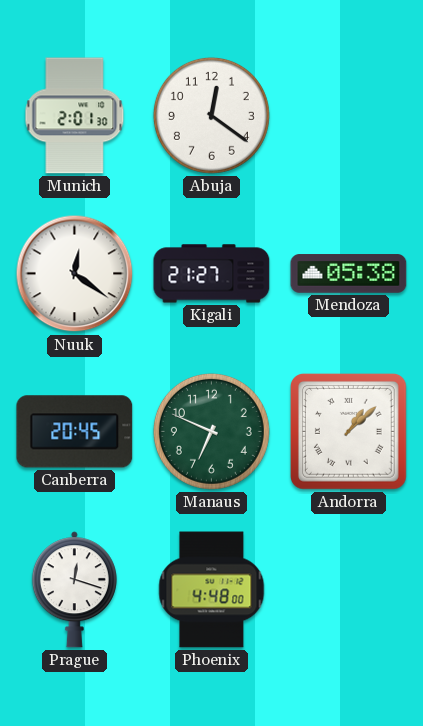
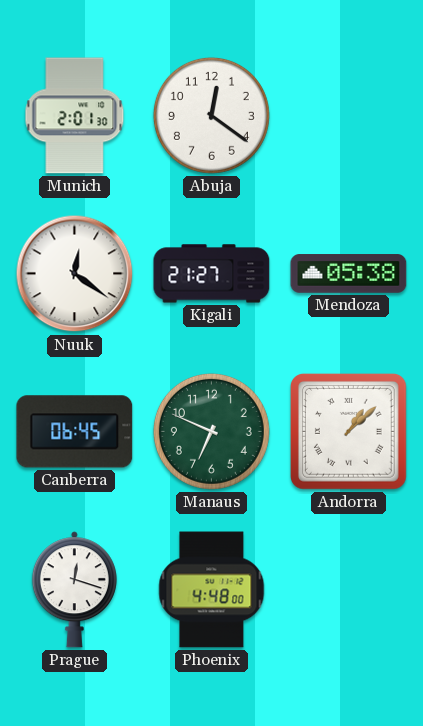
Canberra: 20:45 -> 06:45
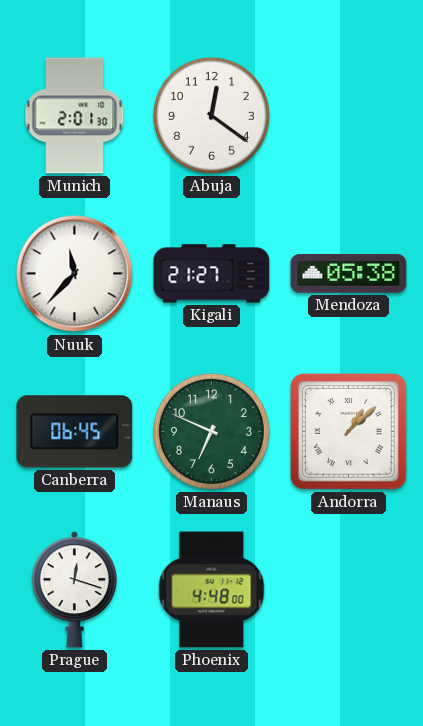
Nuuk: 12:21 -> 11:37
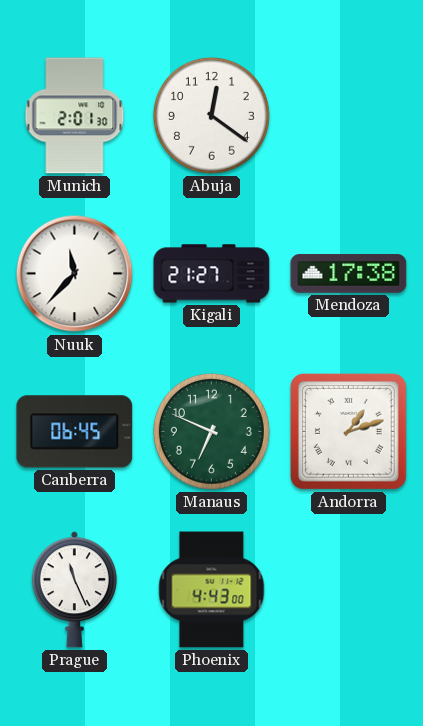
Mendoza: 05:38 -> 17:38
Andorra: 1:08 -> 1:12
Prague: 12:18 -> 11:26
Phoenix: 4:48 -> 4:43
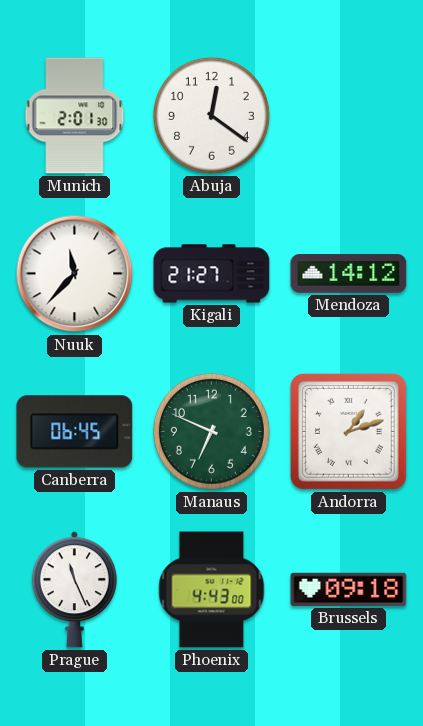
Mendoza: 17:38 -> 14:12
Brussels: none -> 09:18
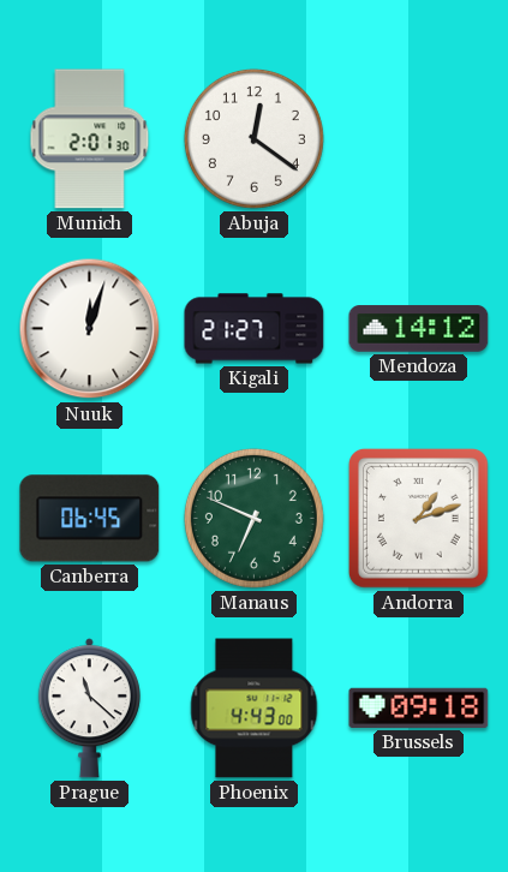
Nuuk: 11:37 -> 12:03
Prague: 11:26 -> 11:22
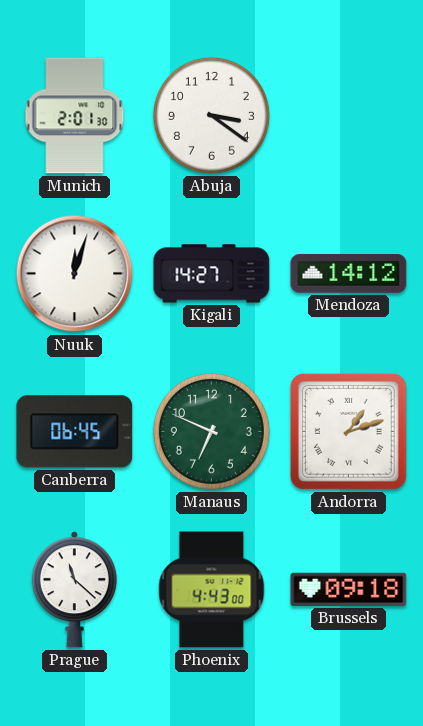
Abuja: 12:21 -> 3:21
Kigali: 21:27 -> 14:27
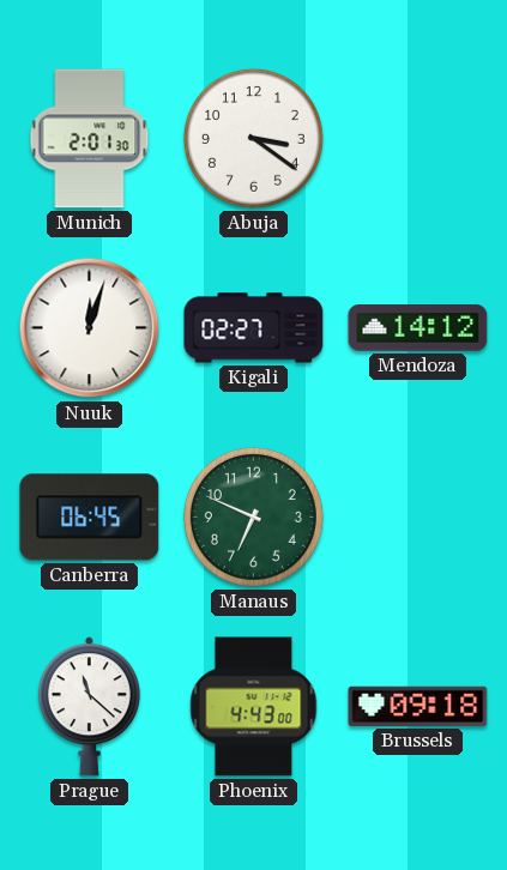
Kigali: 14:27 -> 02:27
Andorra: 1:12 -> none
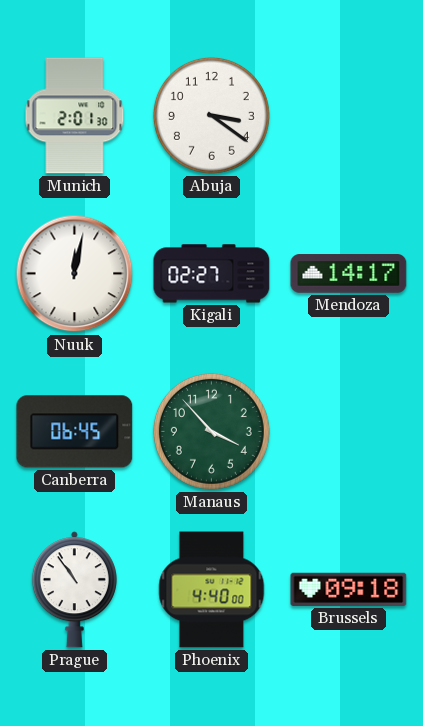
Nuuk: 12:03 -> 12:02
Mendoza: 14:12 -> 14:17
Manaus: 6:49 -> 3:53
Prague: 11:22 -> 10:54
Phoenix: 4:43 -> 4:40
